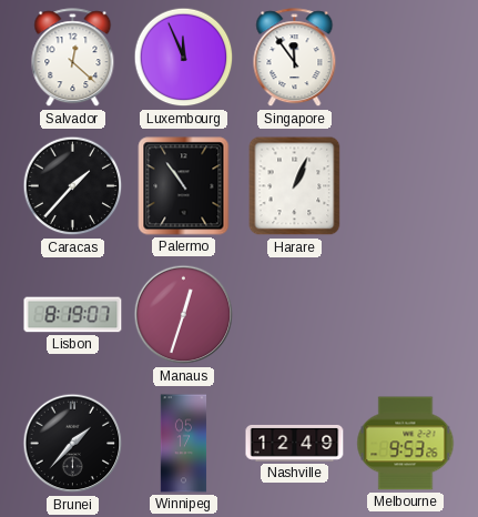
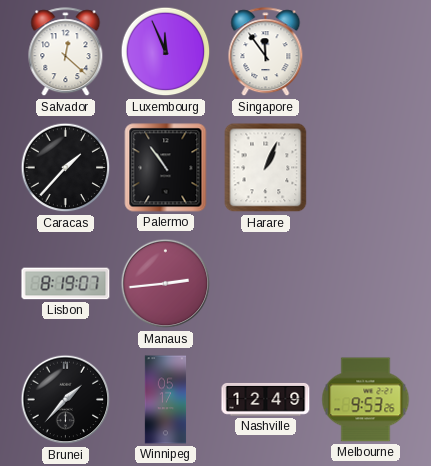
Manaus: 12:33 -> 2:44
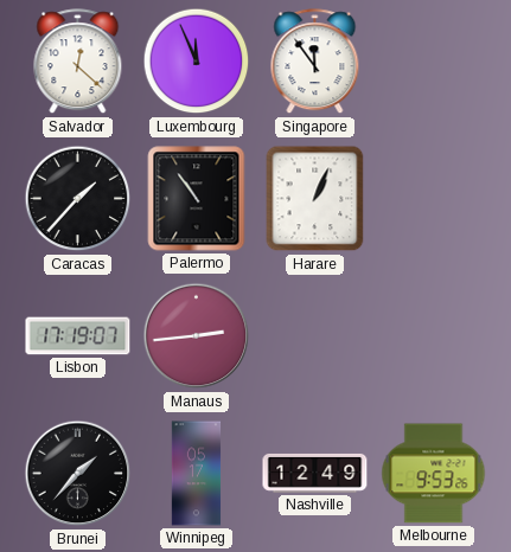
Lisbon: 8:19 -> 17:19
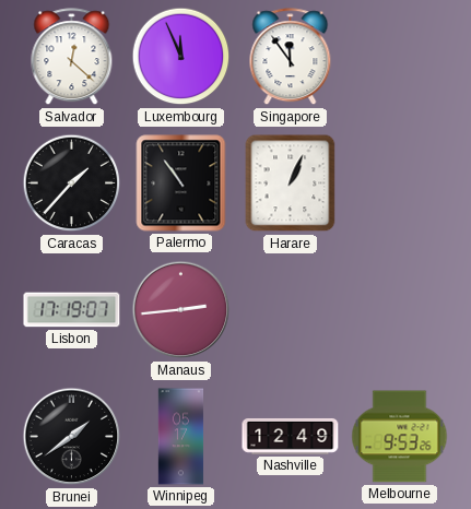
Brunei: 1:37 -> 1:39
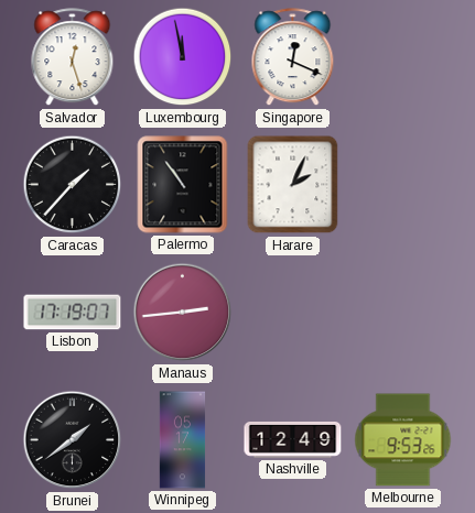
Salvador: 12:22 -> 12:27
Luxembourg: 11:56 -> 11:58
Singapore: 11:54 -> 12:19
Harare: 1:04 -> 2:04
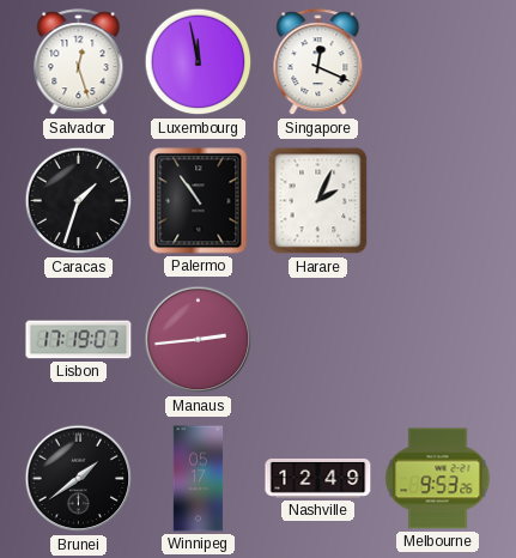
Caracas: 1:37 -> 1:33
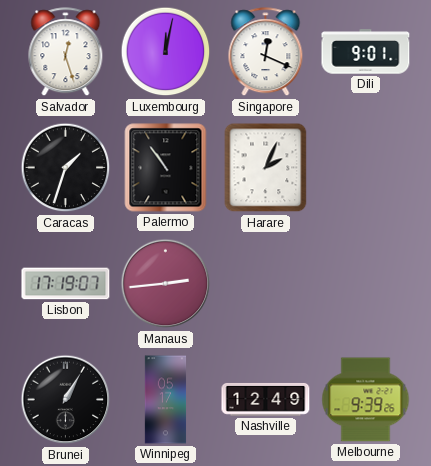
Luxembourg: 11:58 -> 12:02
Dili: none -> 9:01
Brunei: 1:39 -> 1:05
Melbourne: 9:53 -> 9:39
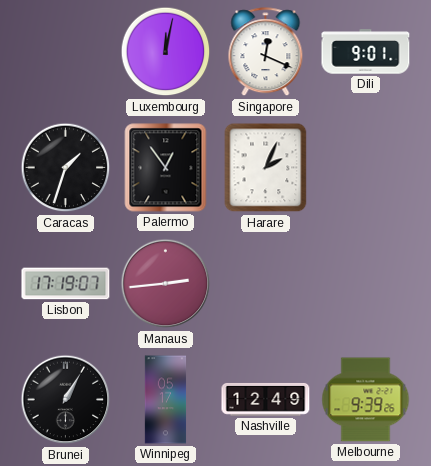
Salvador: 12:27 -> none
Palermo: 10:54 -> 12:54
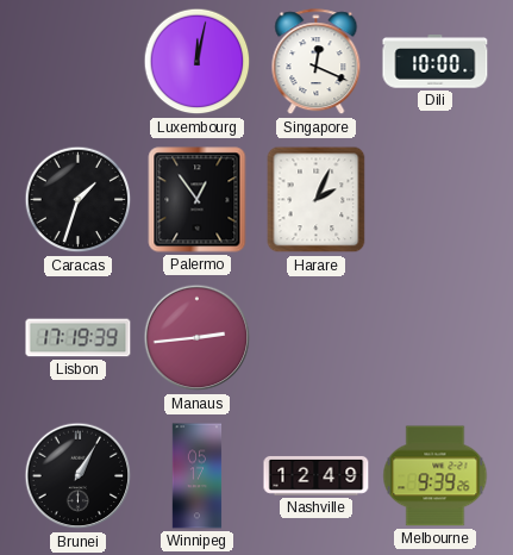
Dili: 9:01 -> 10:00
Lisbon: 17:19:07 -> 17:19:39
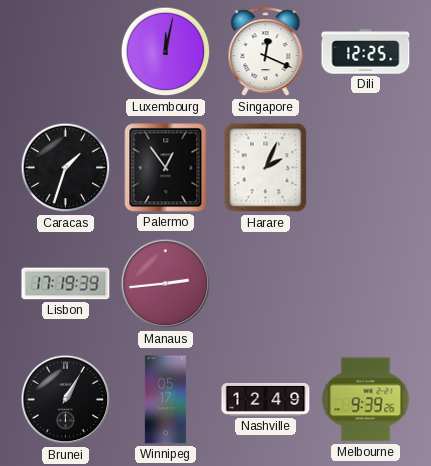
Dili: 10:00 -> 12:25
